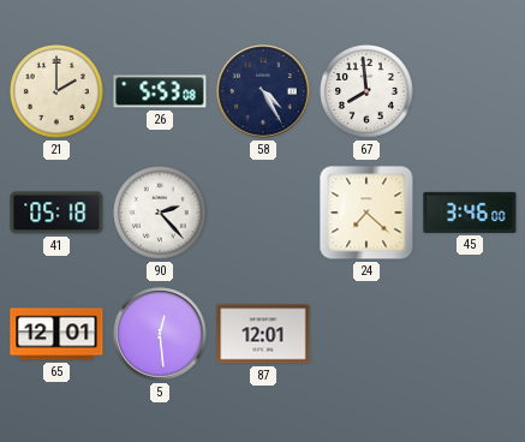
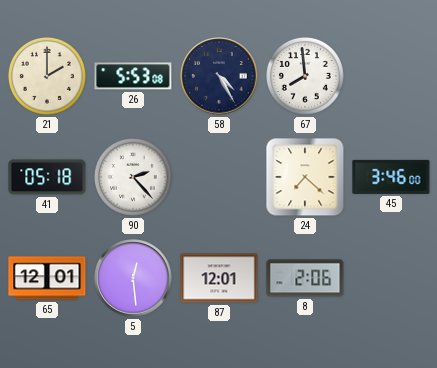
8: none -> 2:06
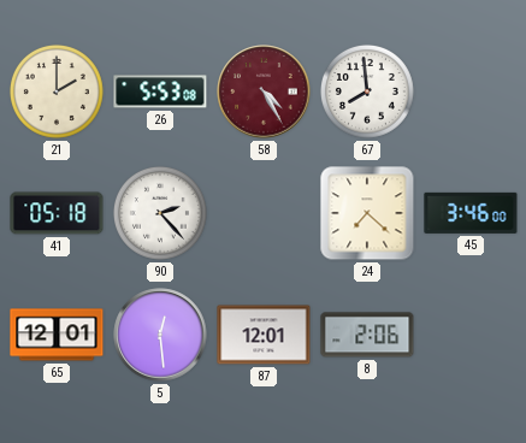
58 dial: navy -> burgundy
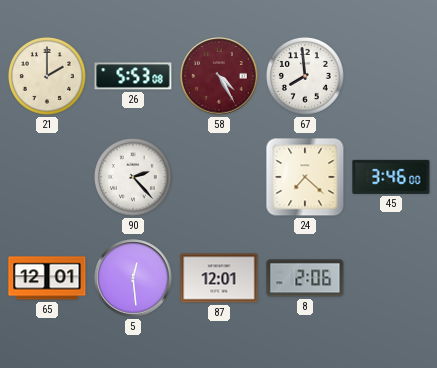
41: 05:18 -> none
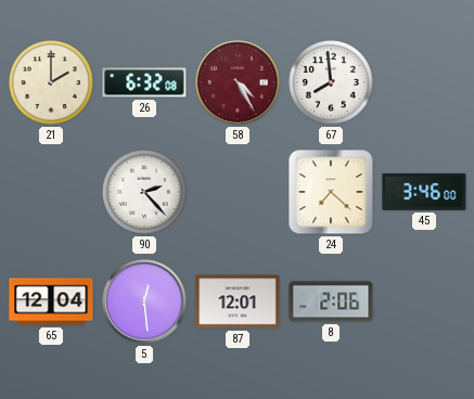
26: 5:53 -> 6:32
65: 12:01 -> 12:04
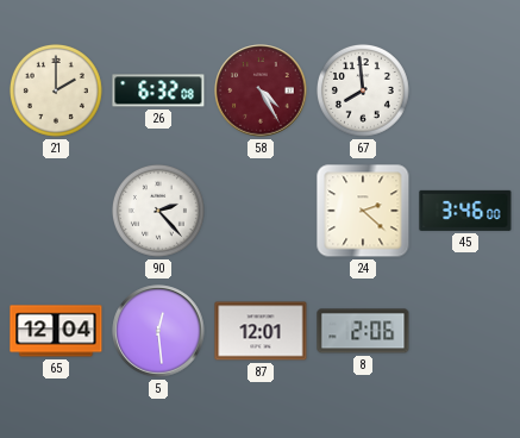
24: 7:22 -> 2:22
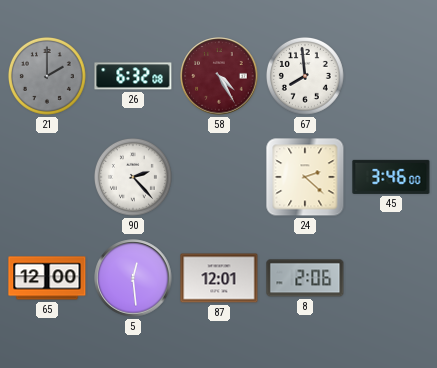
21 dial: cream -> grey
65: 12:04 -> 12:00
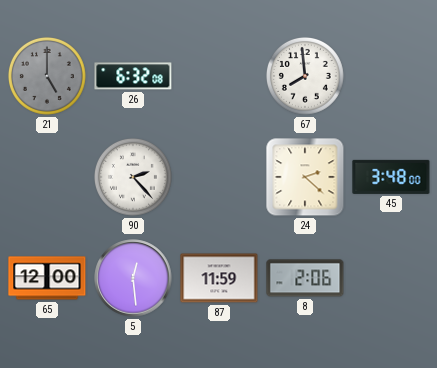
21: 2:00 -> 5:00
58: 4:25 -> none
45: 3:46 -> 3:48
87: 12:01 -> 11:59
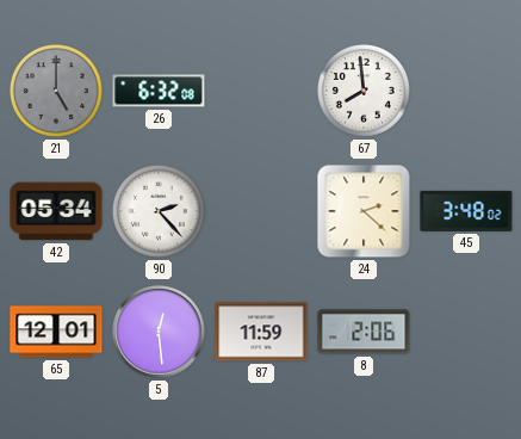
42: none -> 05:34
45: 3:48:00 -> 3:48:02
65: 12:00 -> 12:01
